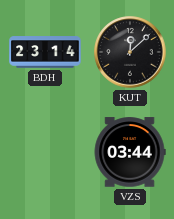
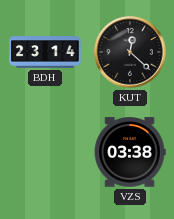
KUT: 12:08 -> 12:22
VZS: 03:44 -> 03:38
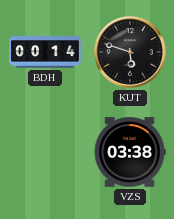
BDH: 23:14 -> 00:14
KUT: 12:22 -> 5:48
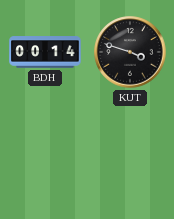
KUT: 5:48 -> 3:48
VZS: 03:38 -> none
